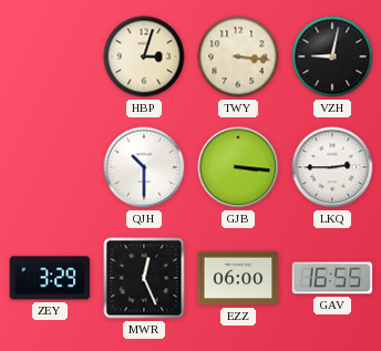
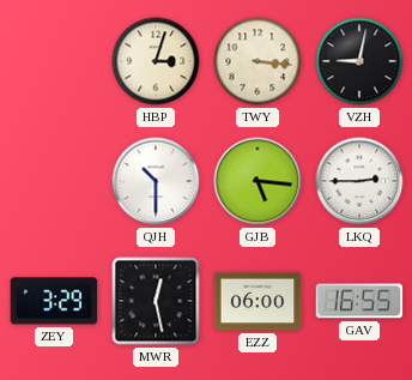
GJB: 3:16 -> 5:16
MWR: 12:26 -> 12:28
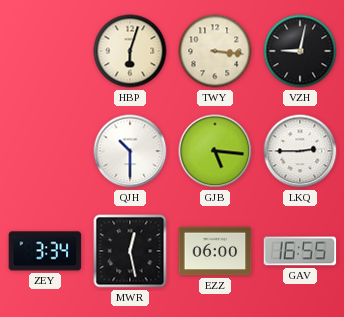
HBP: 3:03 -> 6:03
ZEY: 3:29 -> 3:34
